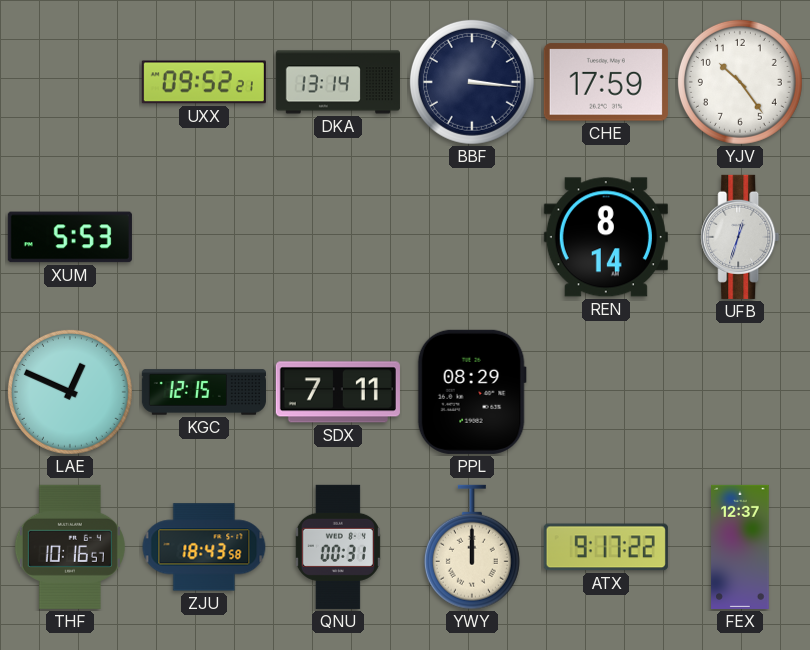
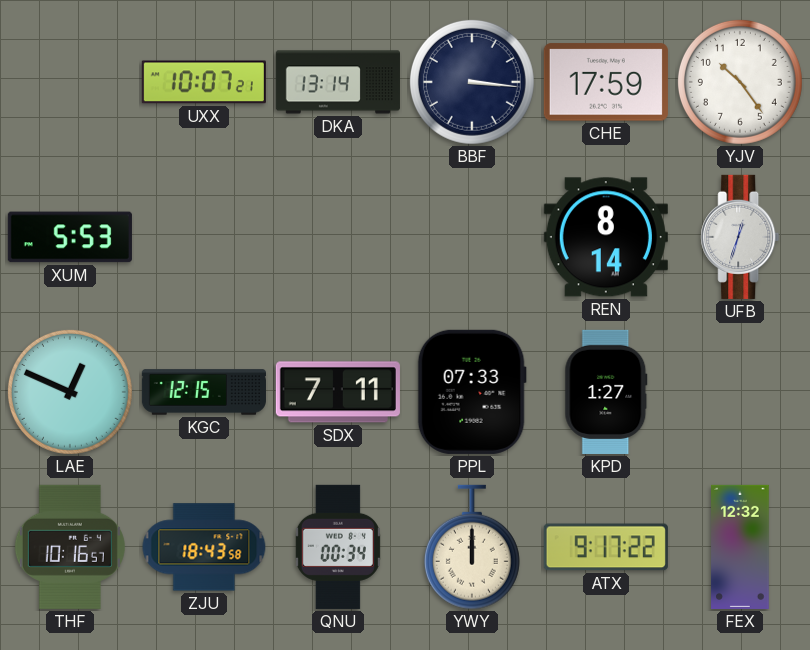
UXX: 09:52 -> 10:07
PPL: 08:29 -> 07:33
KPD: none -> 1:27
QNU: 00:31 -> 00:34
FEX: 12:37 -> 12:32
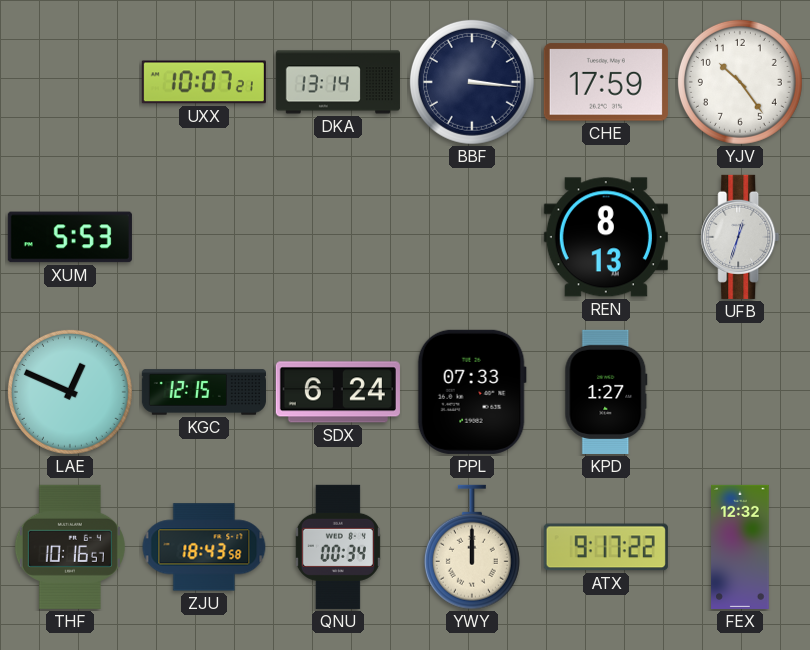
REN: 8:14 -> 8:13
SDX: 7:11 -> 6:24
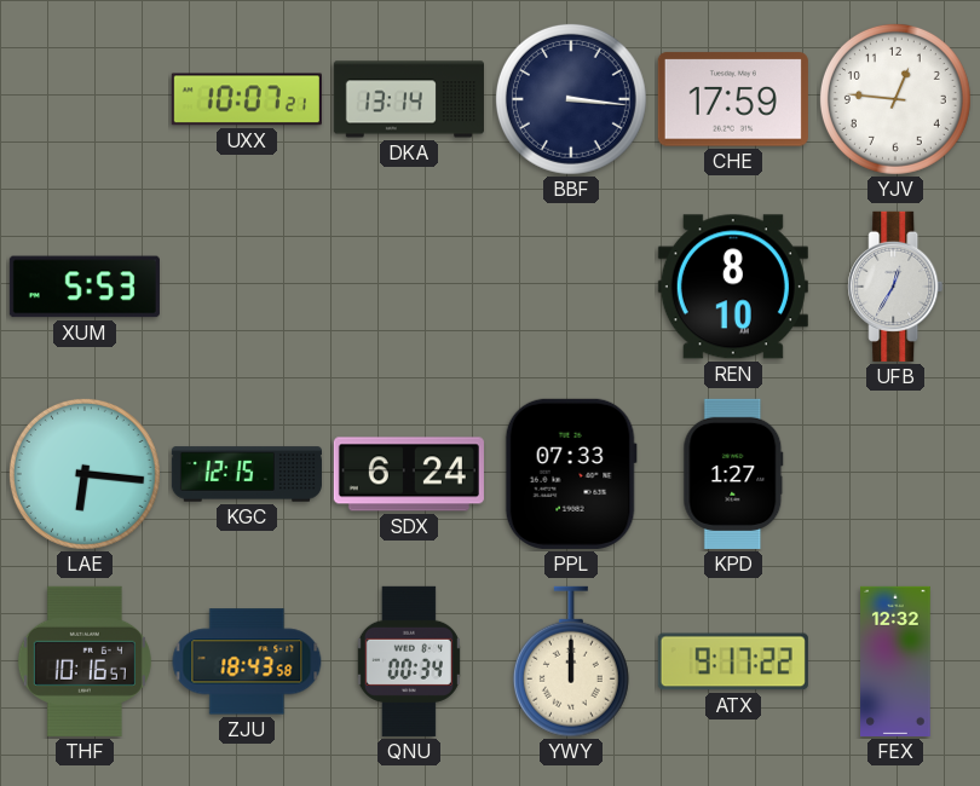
YJV: 10:24 -> 12:46
REN: 8:13 -> 8:10
UFB: 12:33 -> 12:35
LAE: 12:49 -> 6:16
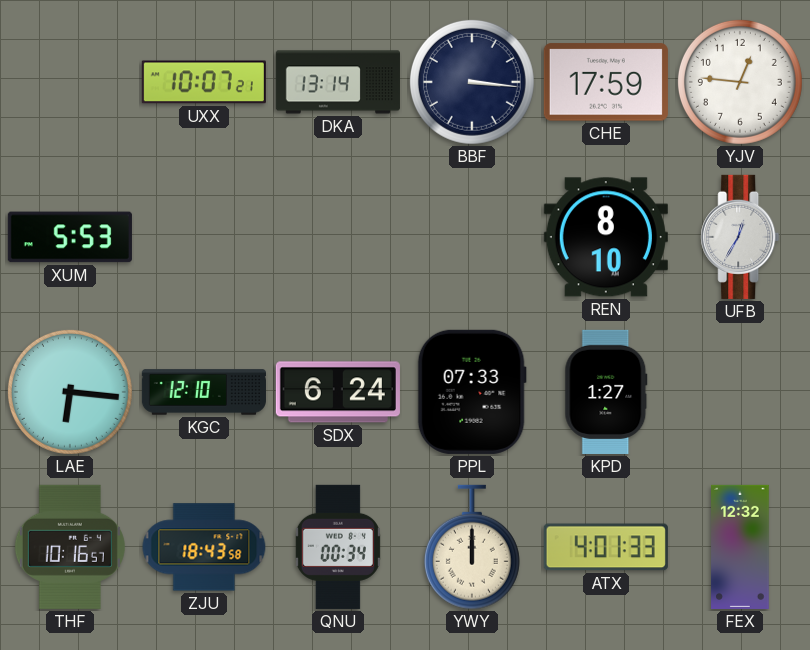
KGC: 12:15 -> 12:10
ATX: 9:17 -> 4:01
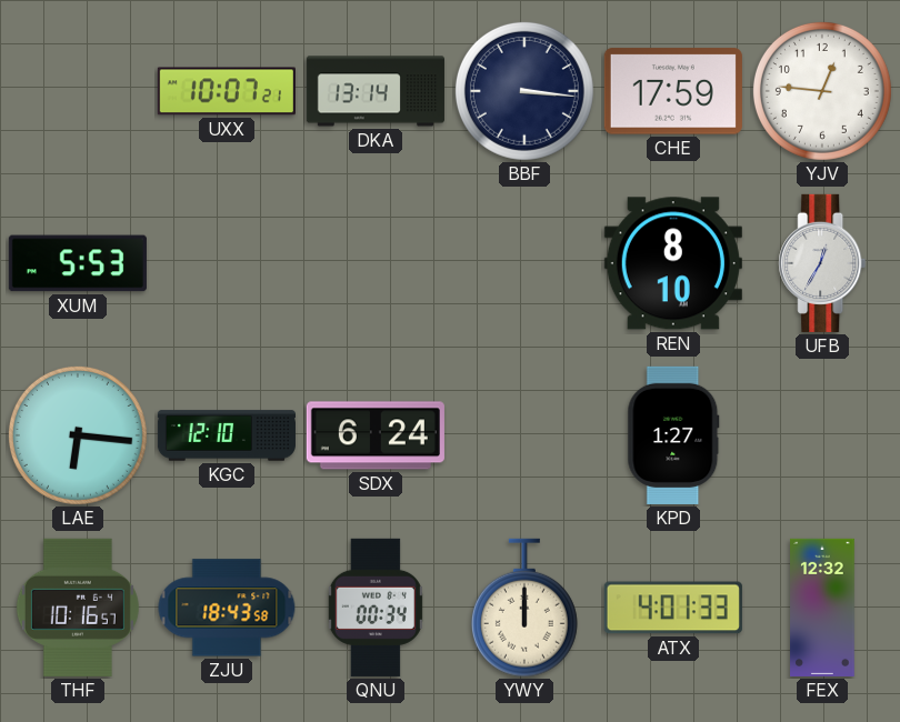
PPL: 07:33 -> none
